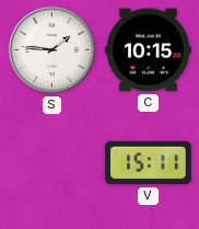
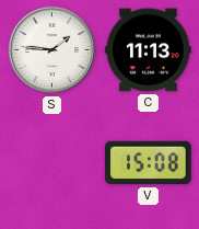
C: 10:15 -> 11:13
V: 15:11 -> 15:08
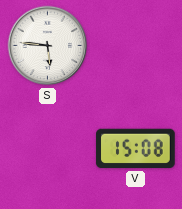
S: 1:46 -> 5:46
C: 11:13 -> none
